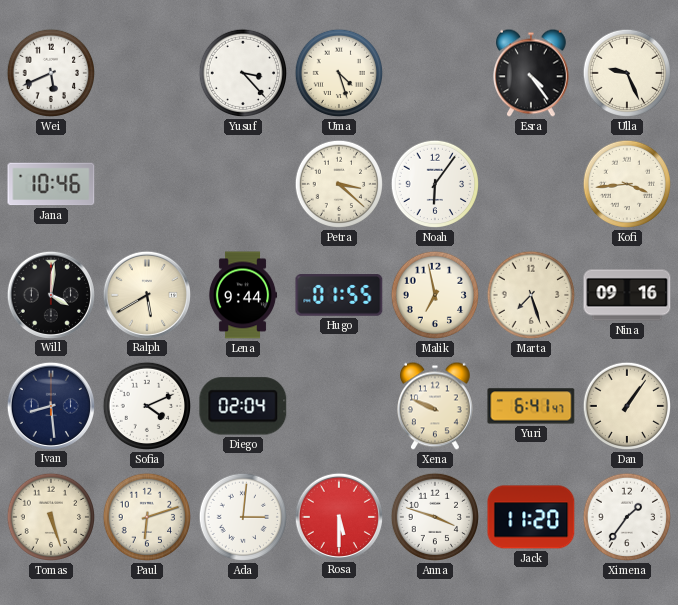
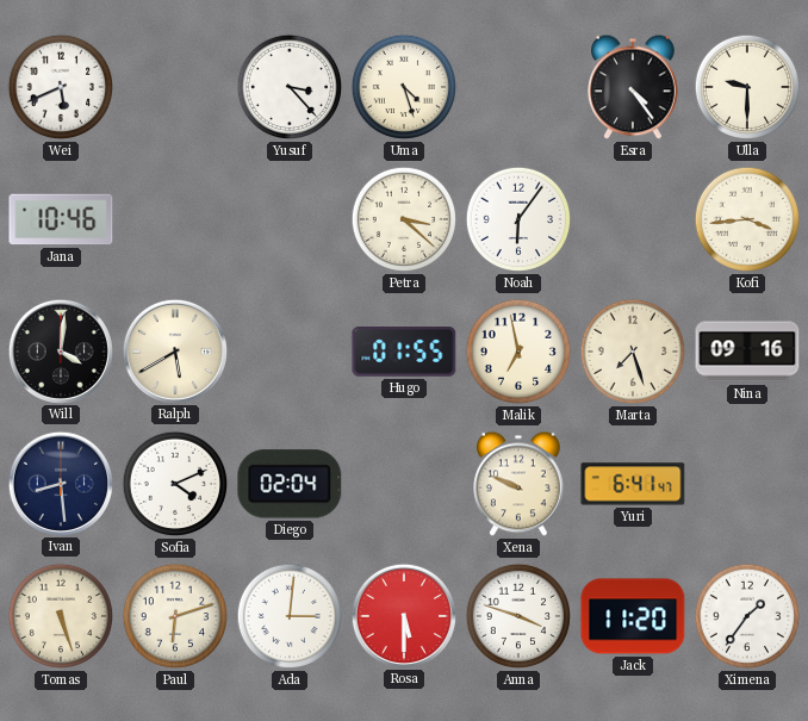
Ulla: 9:26 -> 9:30
Lena: 9:44 -> none
Dan: 1:06 -> none
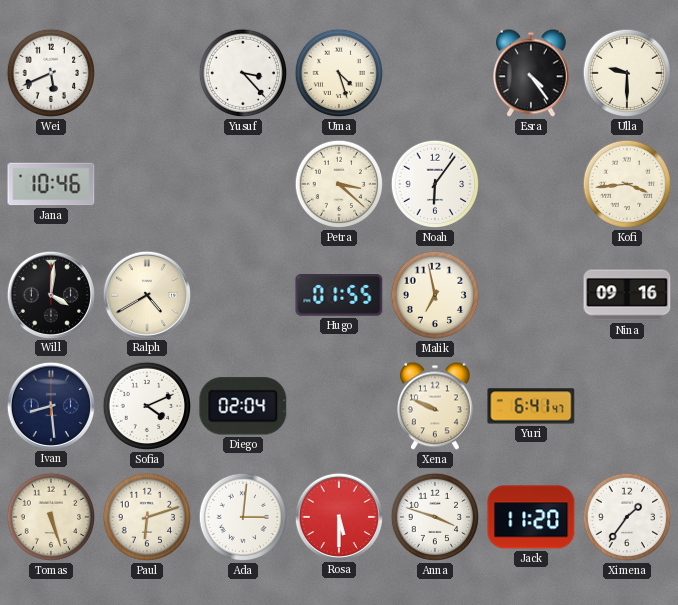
Ralph: 5:40 -> 4:40
Marta: 7:27 -> none
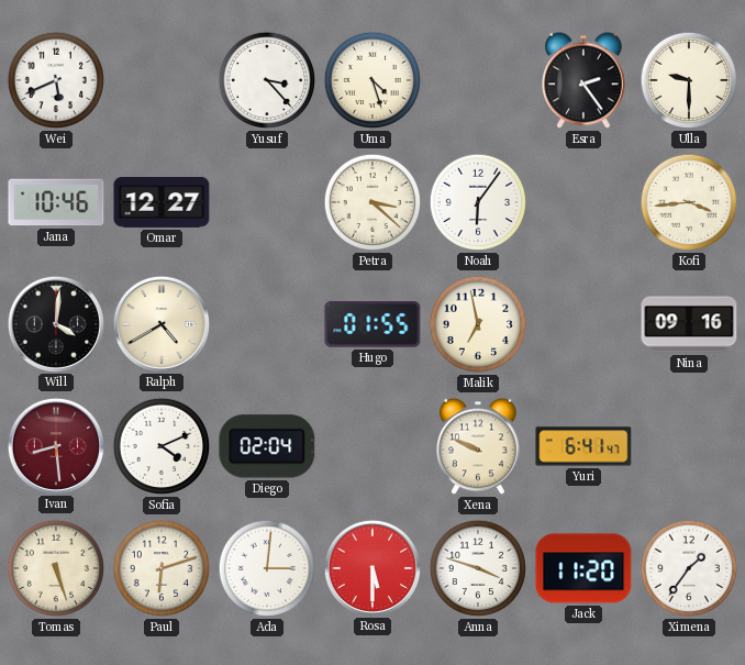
Esra: 4:24 -> 2:24
Omar: none -> 12:27
Ivan dial: navy -> burgundy
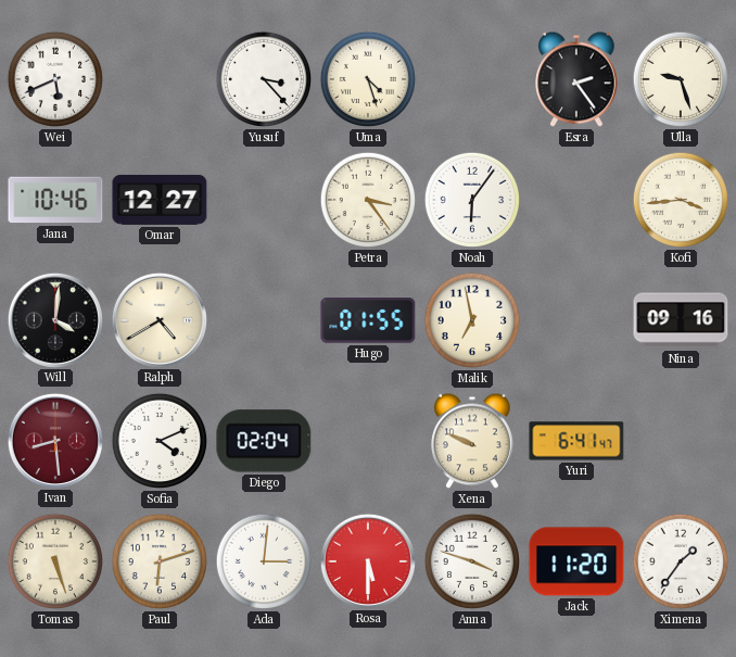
Ulla: 9:30 -> 9:27
Petra: 3:22 -> 3:24
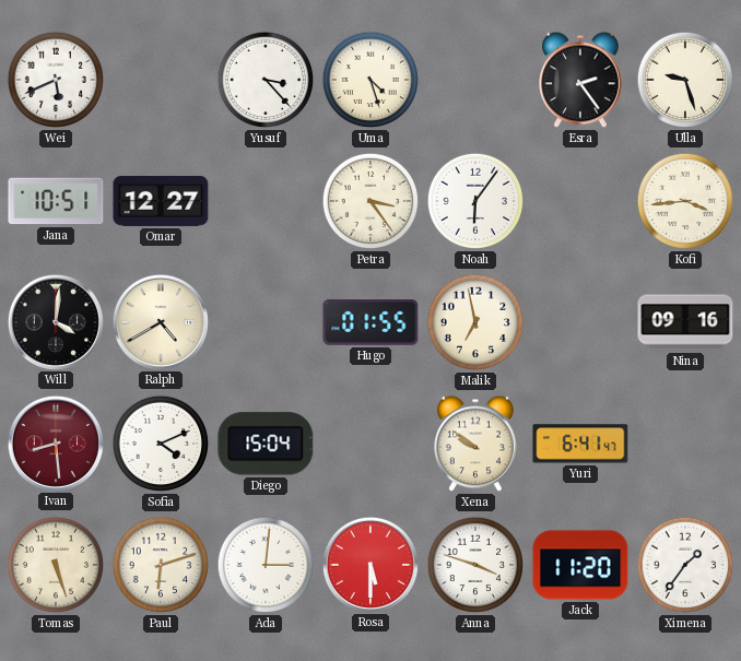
Jana: 10:46 -> 10:51
Diego: 02:04 -> 15:04
Xena: 9:49 -> 9:51
